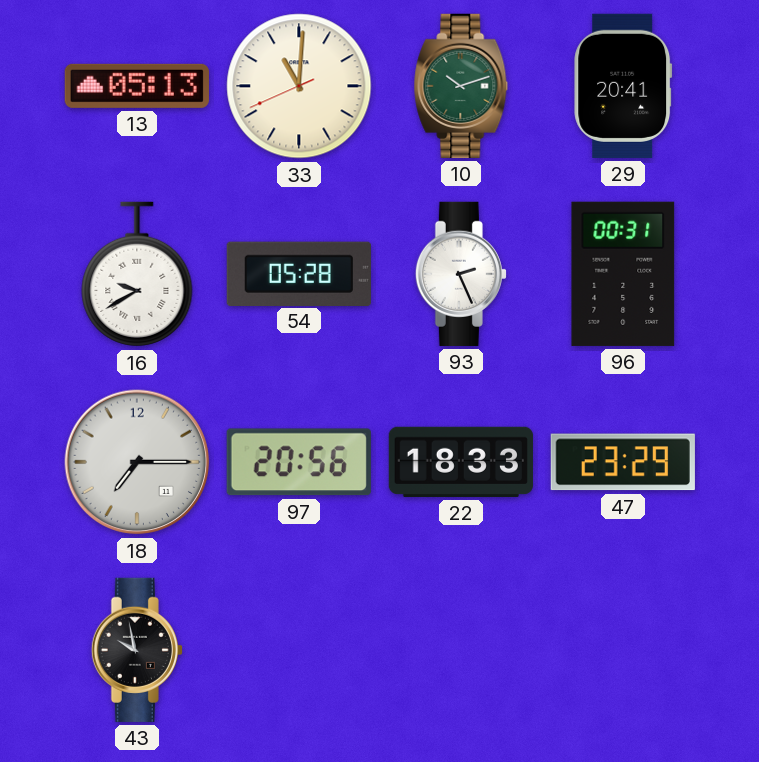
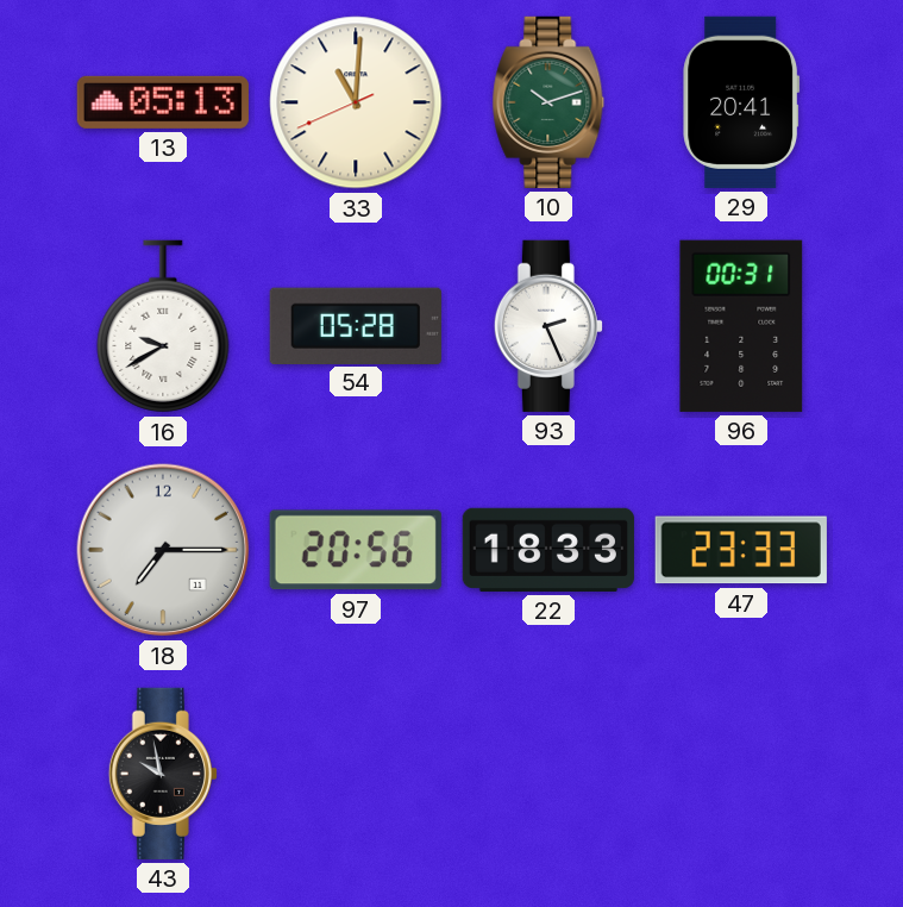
47: 23:29 -> 23:33
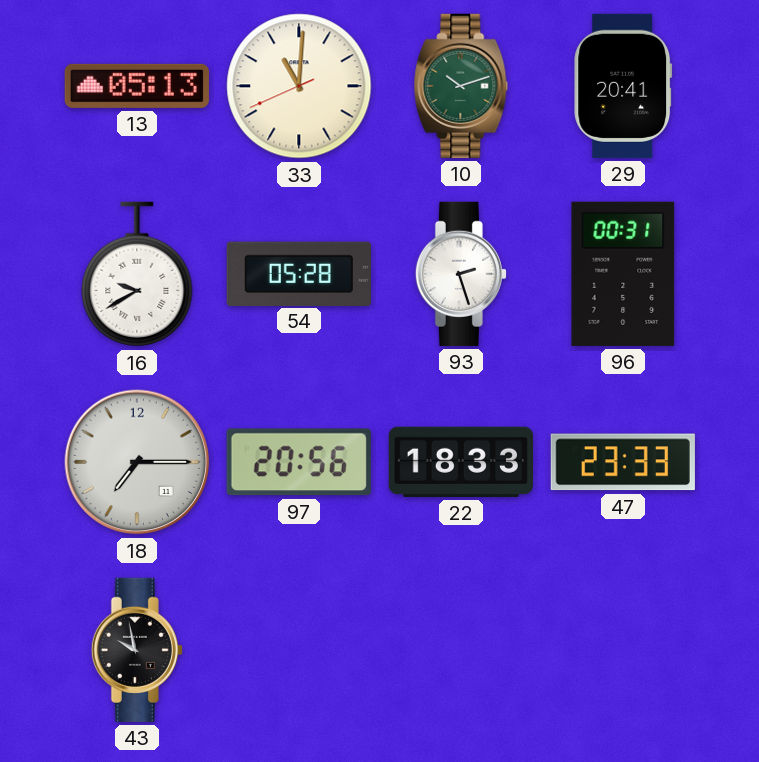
93: 2:26 -> 2:27
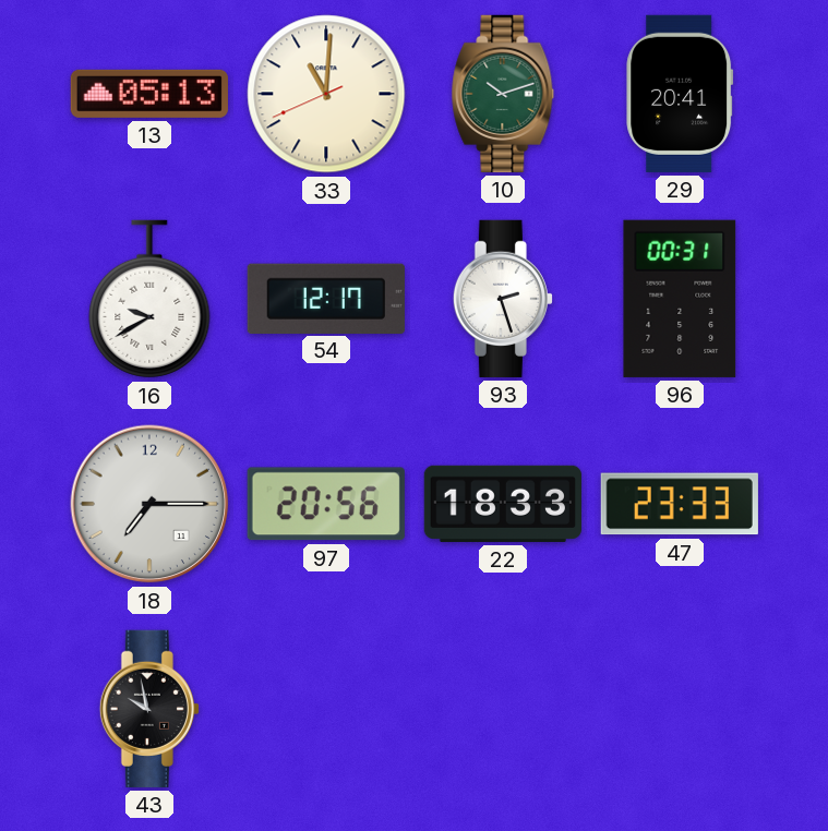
54: 05:28 -> 12:17
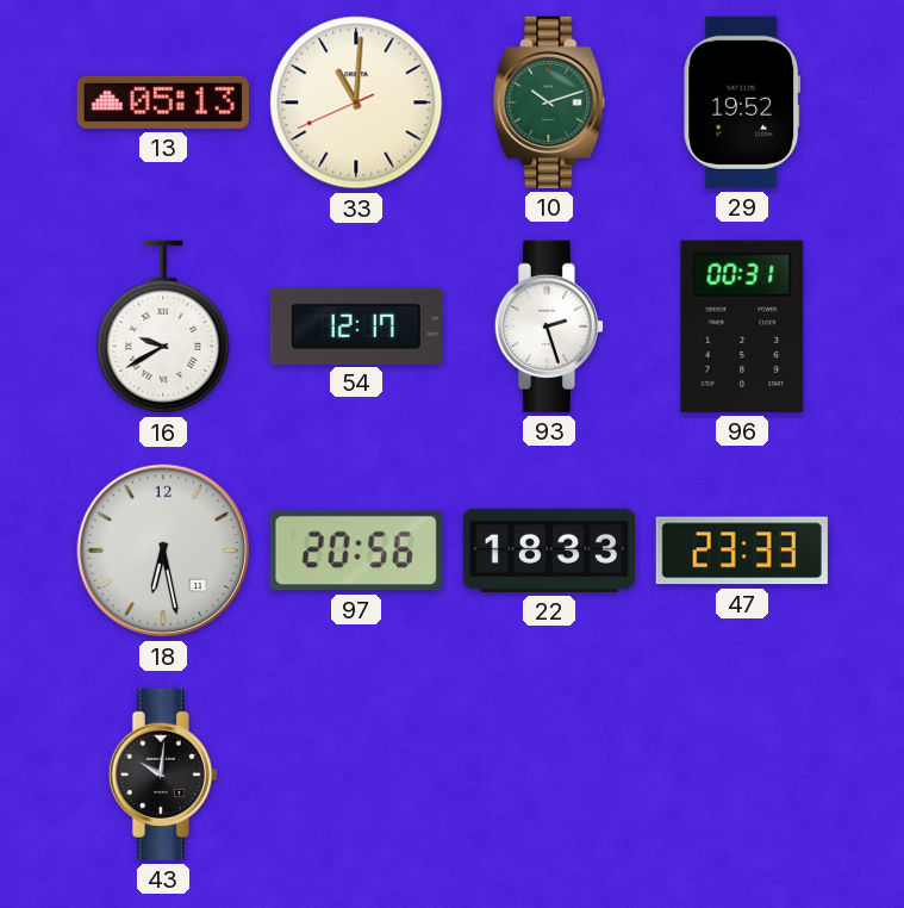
29: 20:41 -> 19:52
18: 7:15 -> 6:28
43: 9:58 -> 10:01
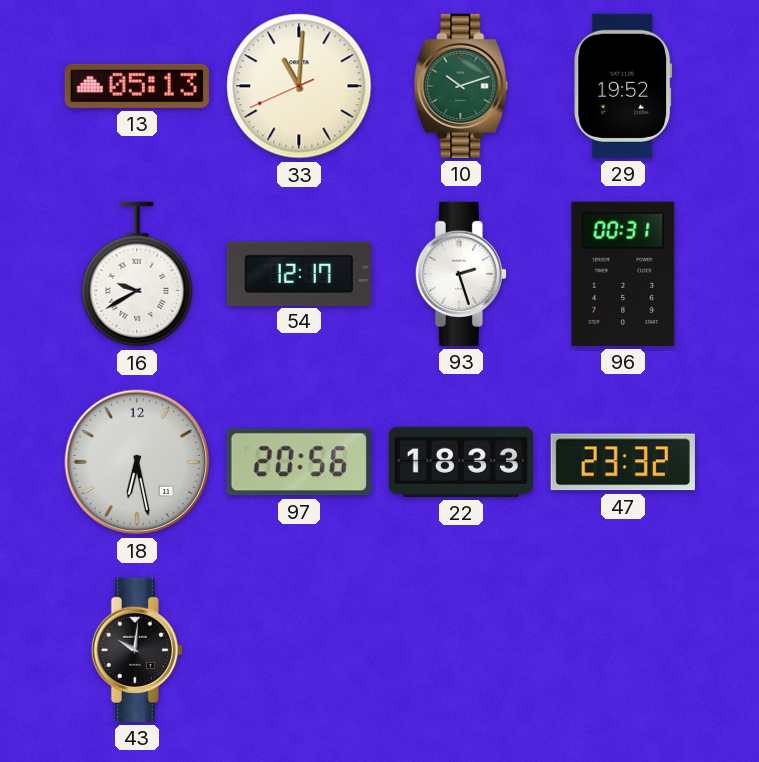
47: 23:33 -> 23:32
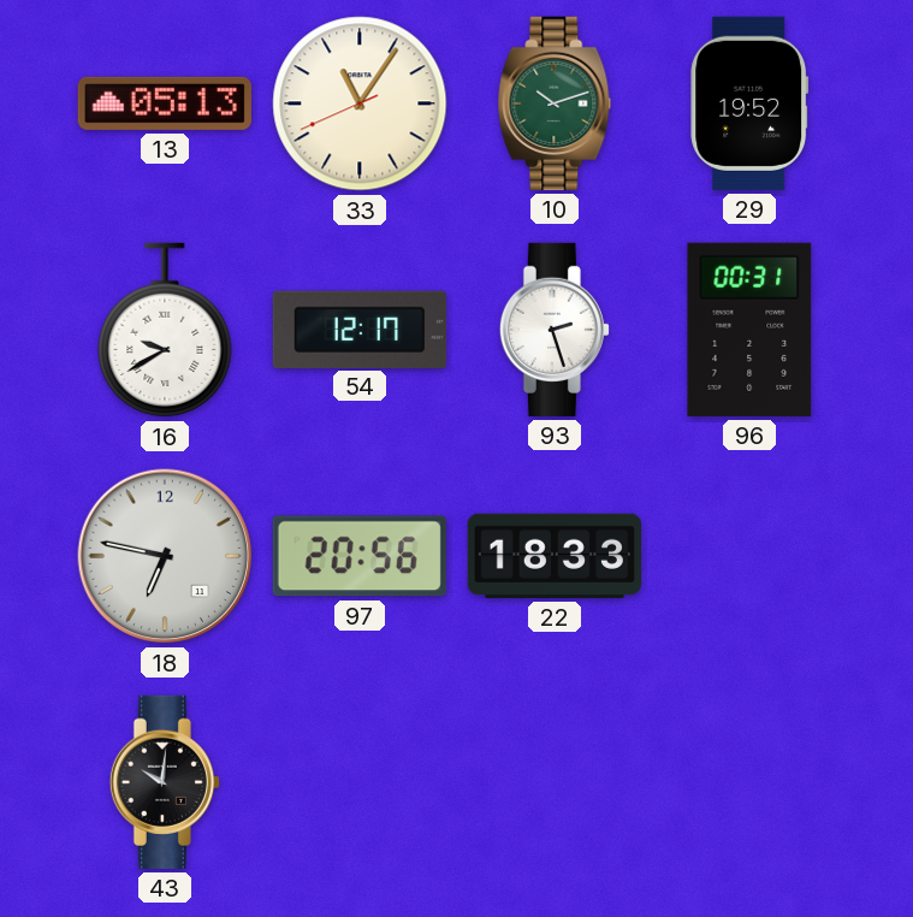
33: 11:00 -> 11:05
18: 6:28 -> 6:47
47: 23:32 -> none
